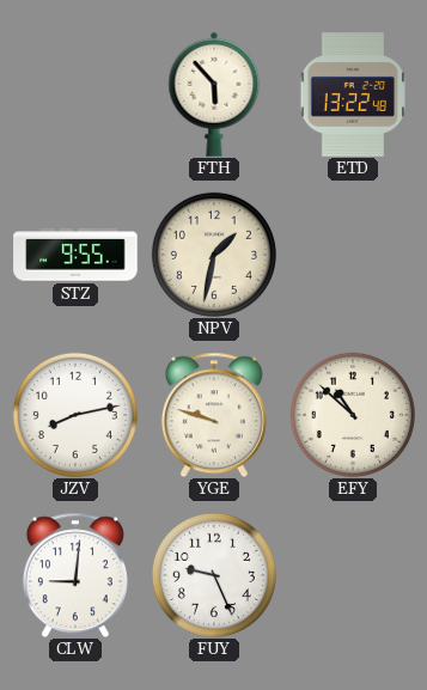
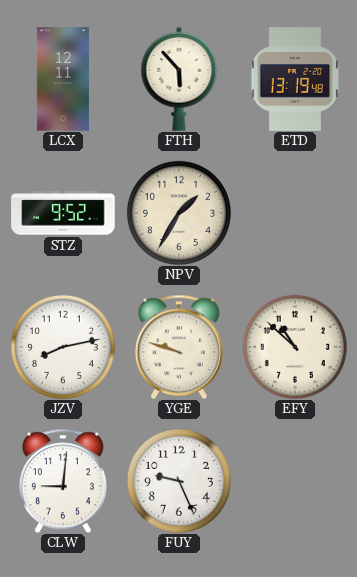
LCX: none -> 12:11
ETD: 13:22 -> 13:19
STZ: 9:55 -> 9:52
NPV: 1:32 -> 1:35
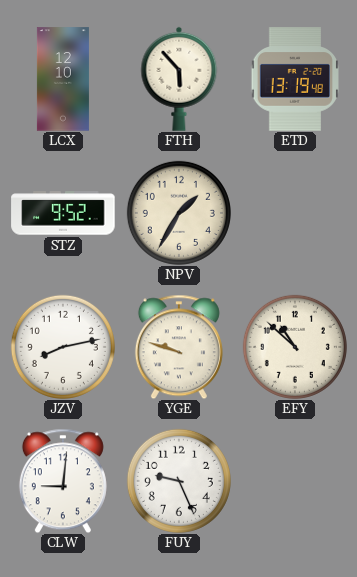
LCX: 12:11 -> 12:10
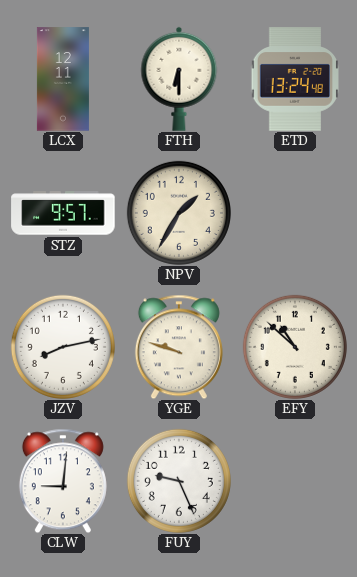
LCX: 12:10 -> 12:11
FTH: 5:53 -> 6:30
ETD: 13:19 -> 13:24
STZ: 9:52 -> 9:57
